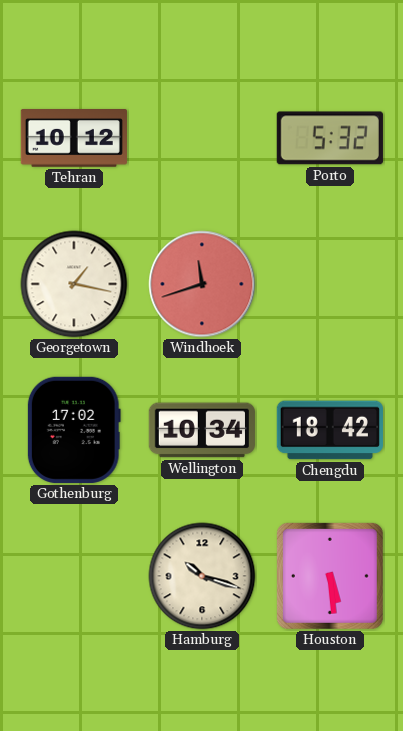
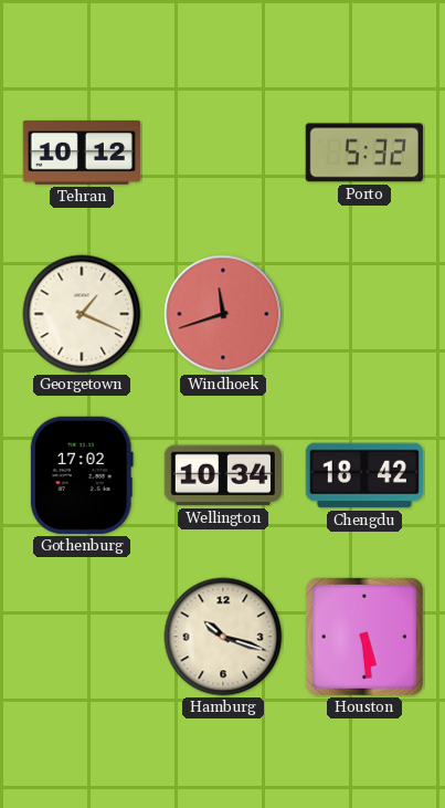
Georgetown: 1:17 -> 1:19
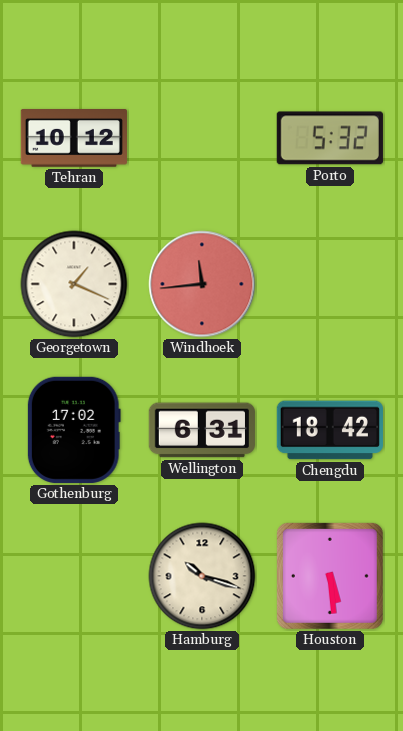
Windhoek: 11:42 -> 11:44
Wellington: 10:34 -> 6:31
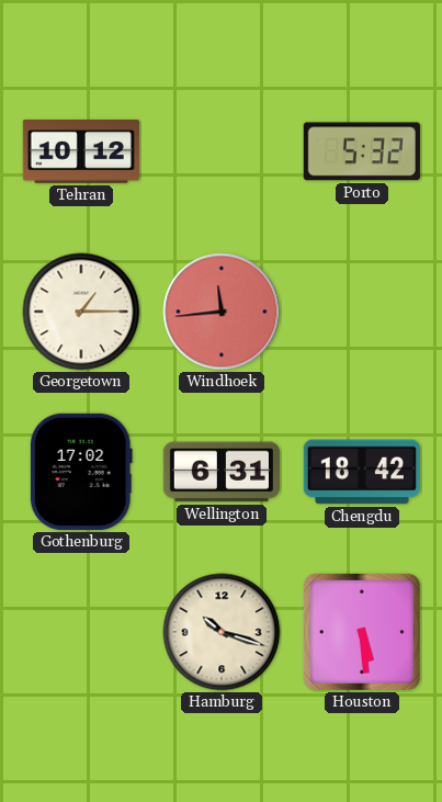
Georgetown: 1:19 -> 1:15
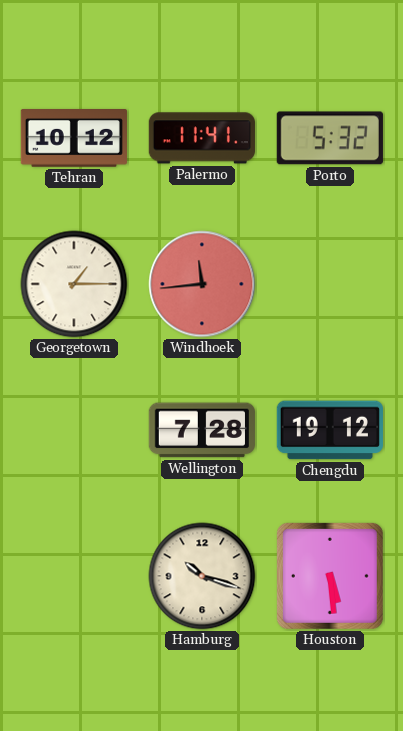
Palermo: none -> 11:41
Gothenburg: 17:02 -> none
Wellington: 6:31 -> 7:28
Chengdu: 18:42 -> 19:12
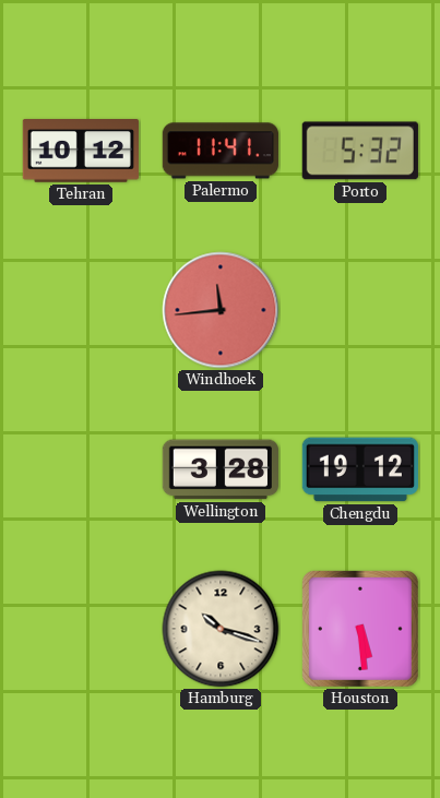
Georgetown: 1:15 -> none
Wellington: 7:28 -> 3:28
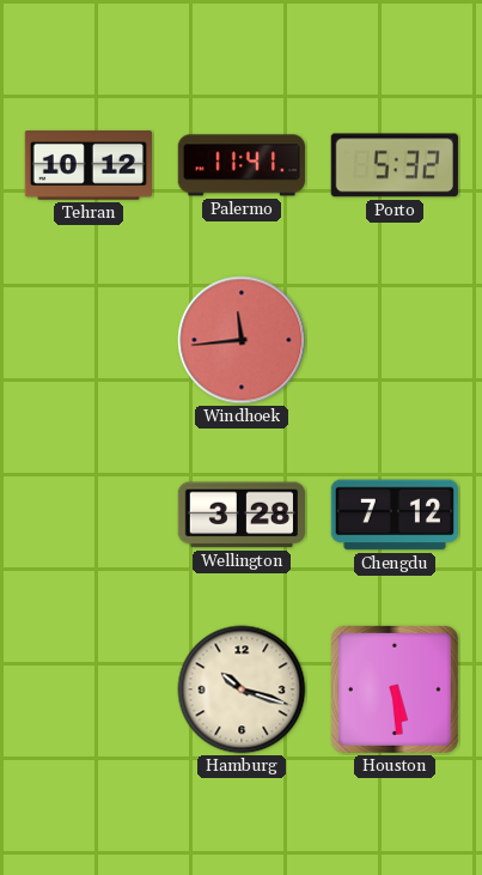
Chengdu: 19:12 -> 7:12
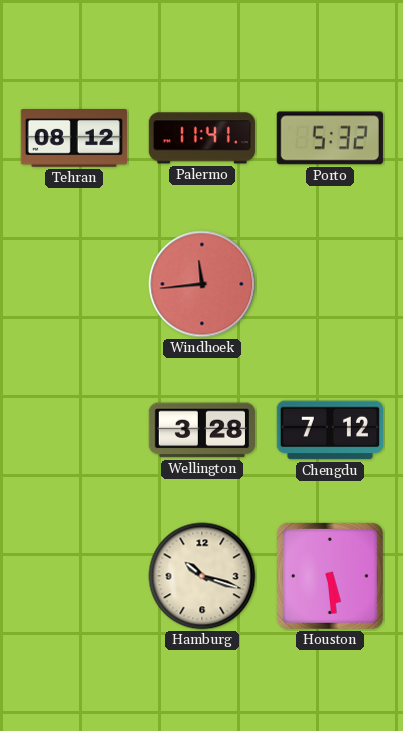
Tehran: 10:12 -> 08:12
